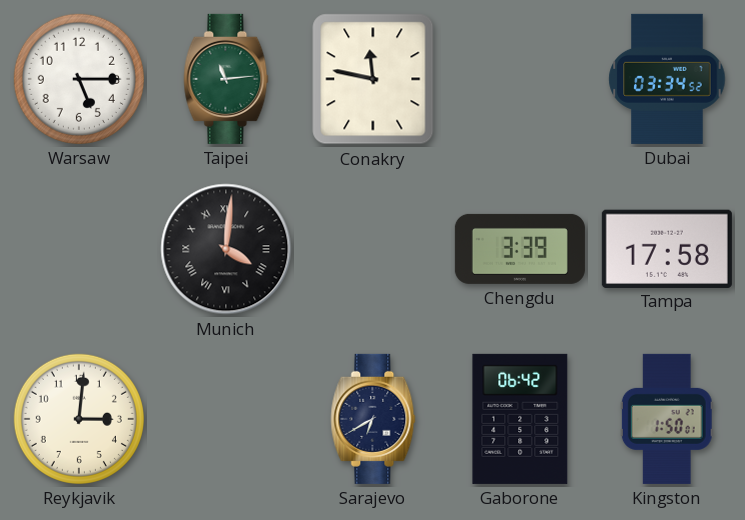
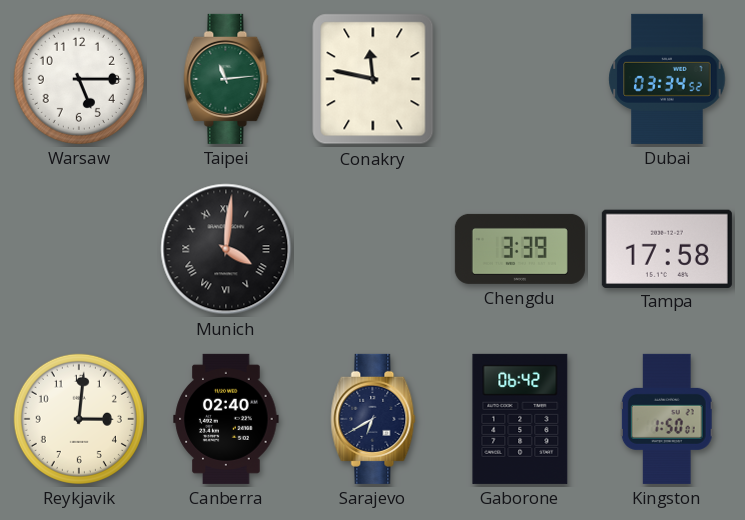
Canberra: none -> 02:40
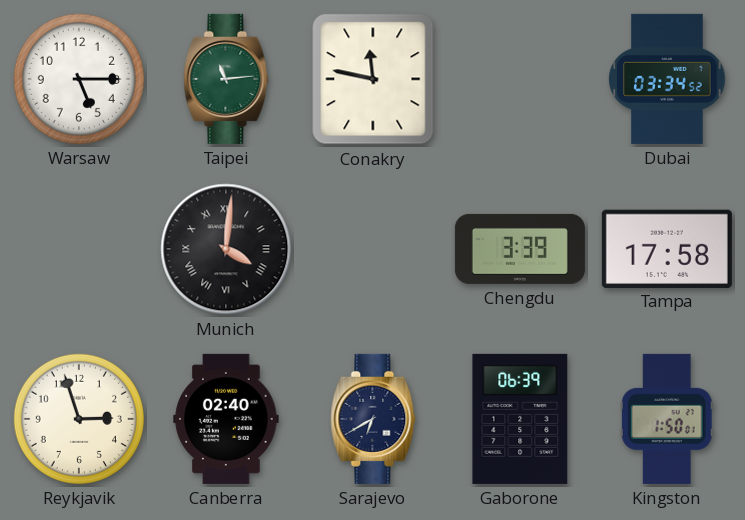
Reykjavik: 3:01 -> 2:57
Gaborone: 06:42 -> 06:39
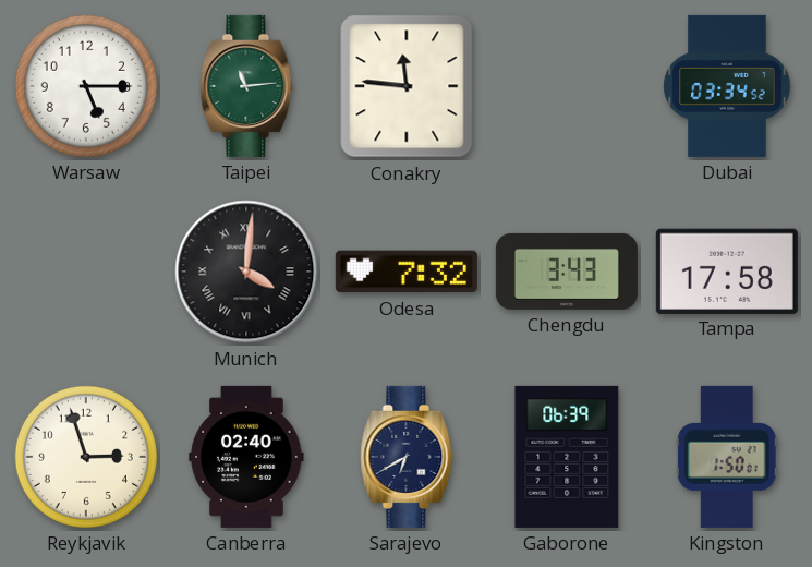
Conakry: 11:47 -> 11:46
Odesa: none -> 7:32
Chengdu: 3:39 -> 3:43
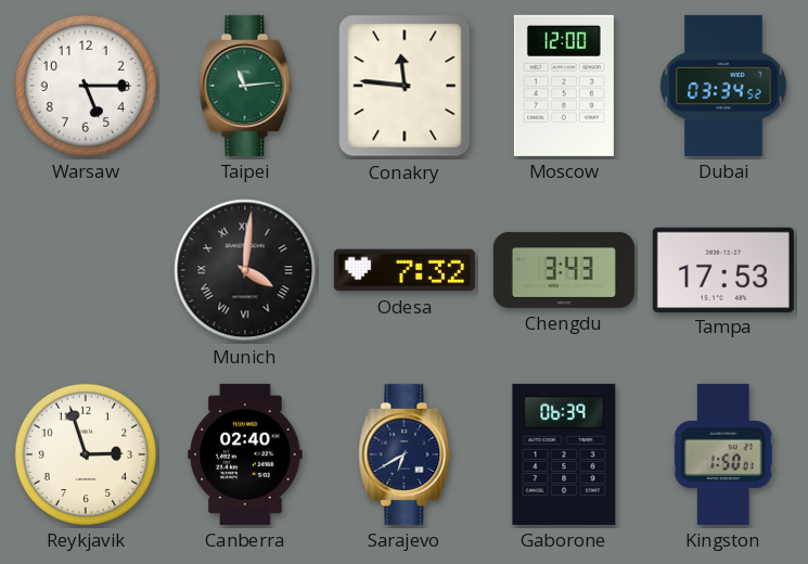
Moscow: none -> 12:00
Tampa: 17:58 -> 17:53
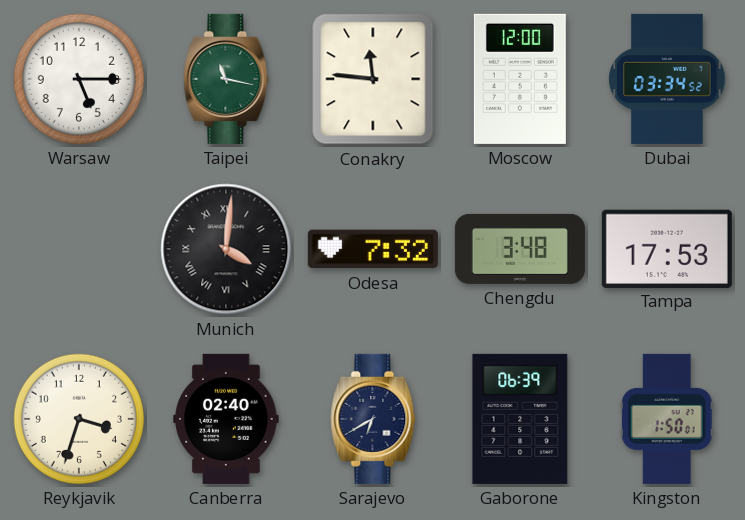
Taipei: 11:14 -> 11:17
Chengdu: 3:43 -> 3:48
Reykjavik: 2:57 -> 3:33
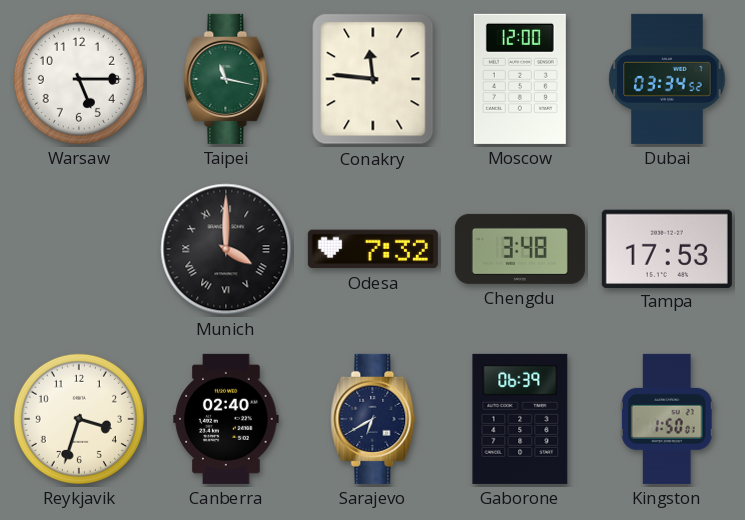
Munich: 4:01 -> 4:00
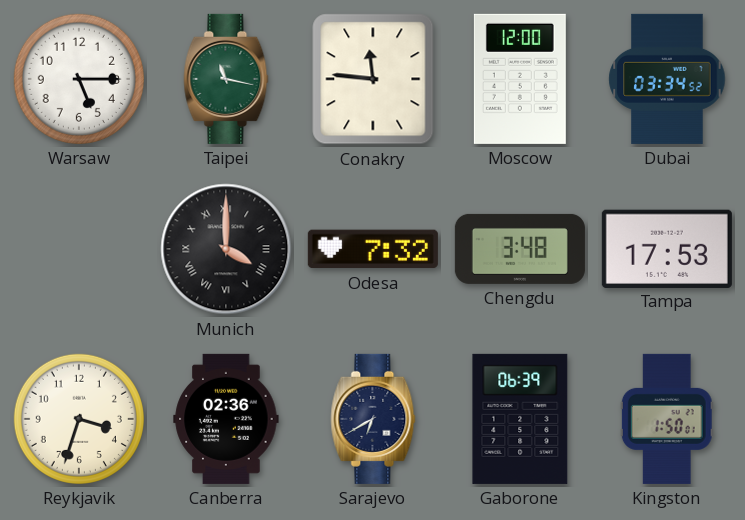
Canberra: 02:40 -> 02:36
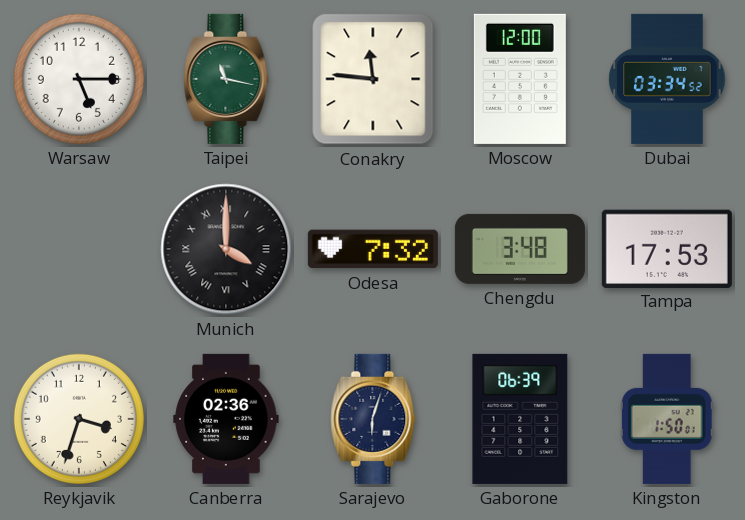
Sarajevo: 6:40 -> 6:03
